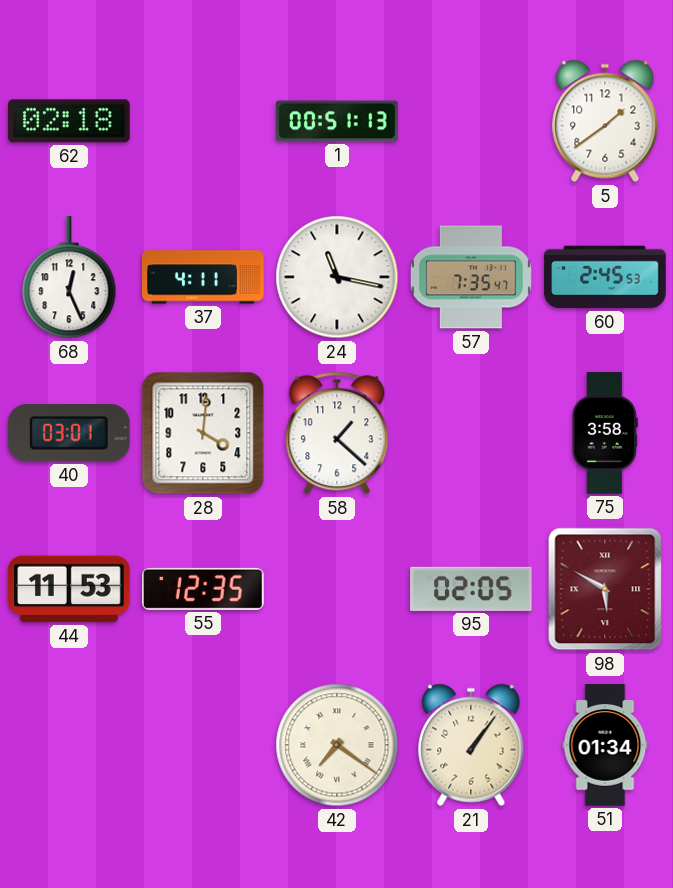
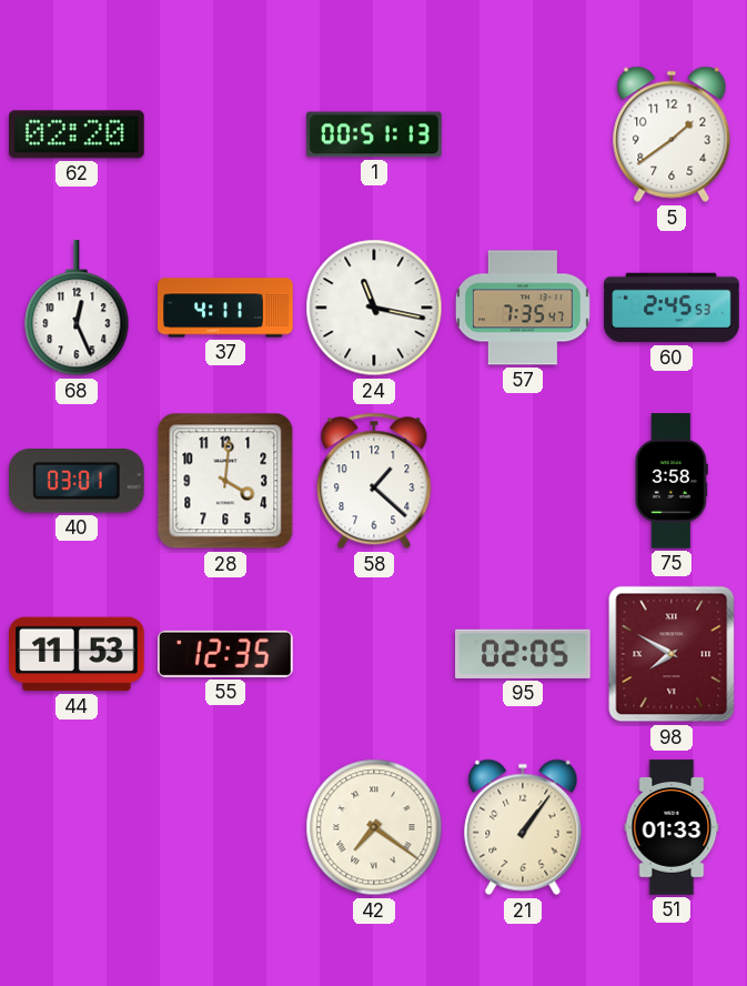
62: 02:18 -> 02:20
98: 5:50 -> 7:50
51: 01:34 -> 01:33
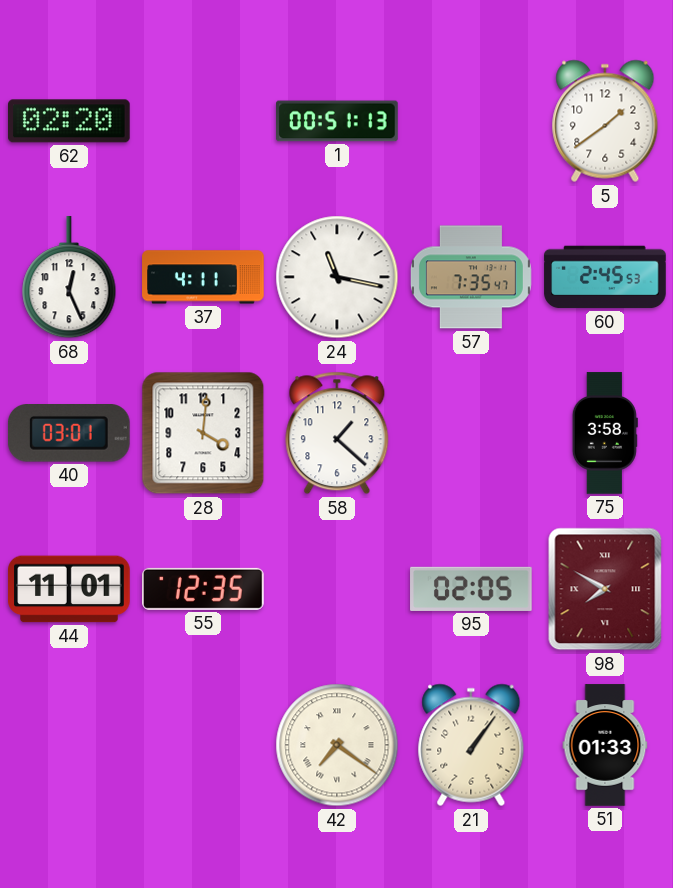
44: 11:53 -> 11:01
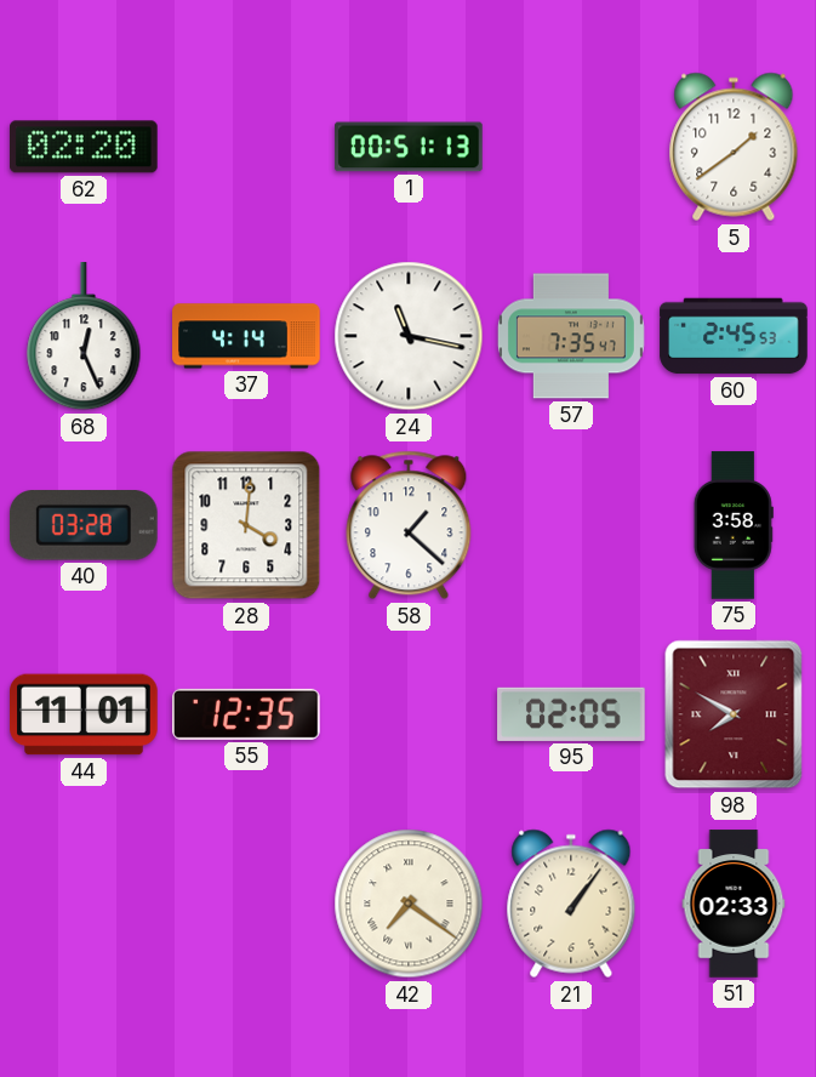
37: 4:11 -> 4:14
40: 03:01 -> 03:28
51: 01:33 -> 02:33
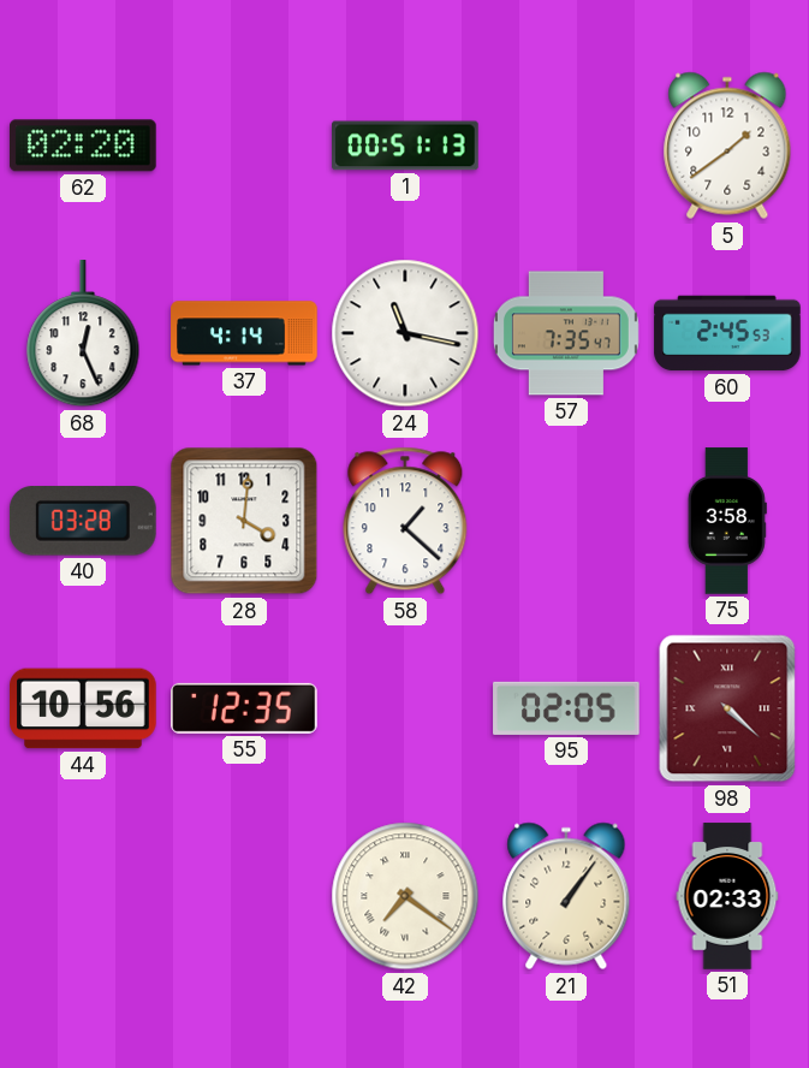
44: 11:01 -> 10:56
98: 7:50 -> 4:22
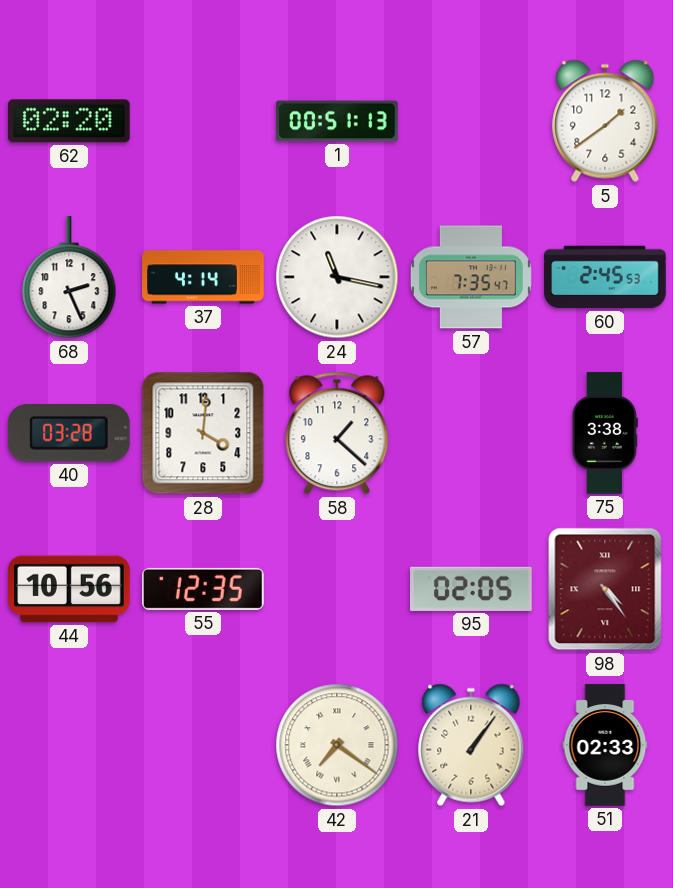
68: 12:26 -> 2:26
75: 3:58 -> 3:38
98: 4:22 -> 4:24
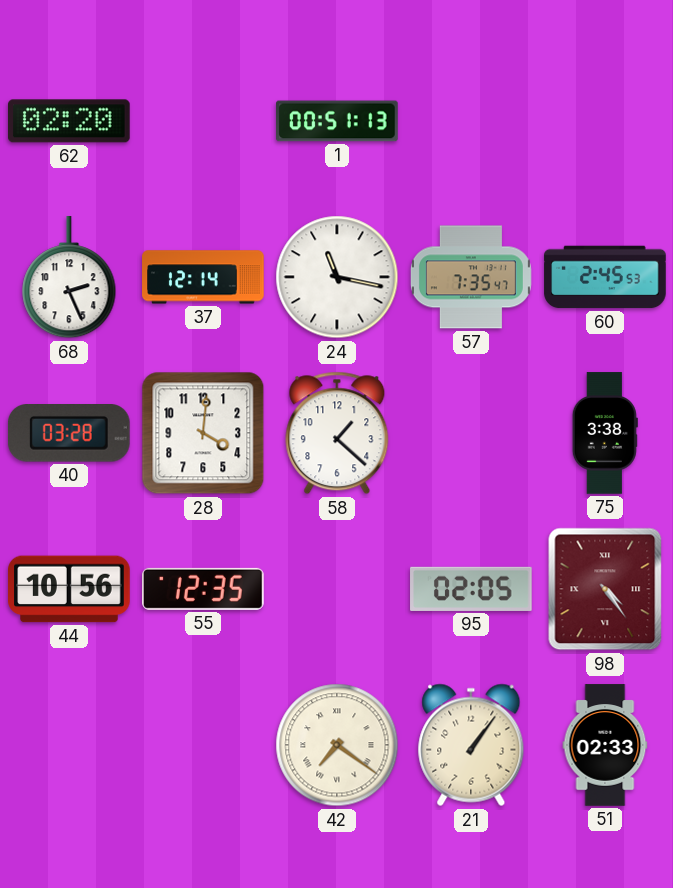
5: 1:39 -> none
37: 4:14 -> 12:14
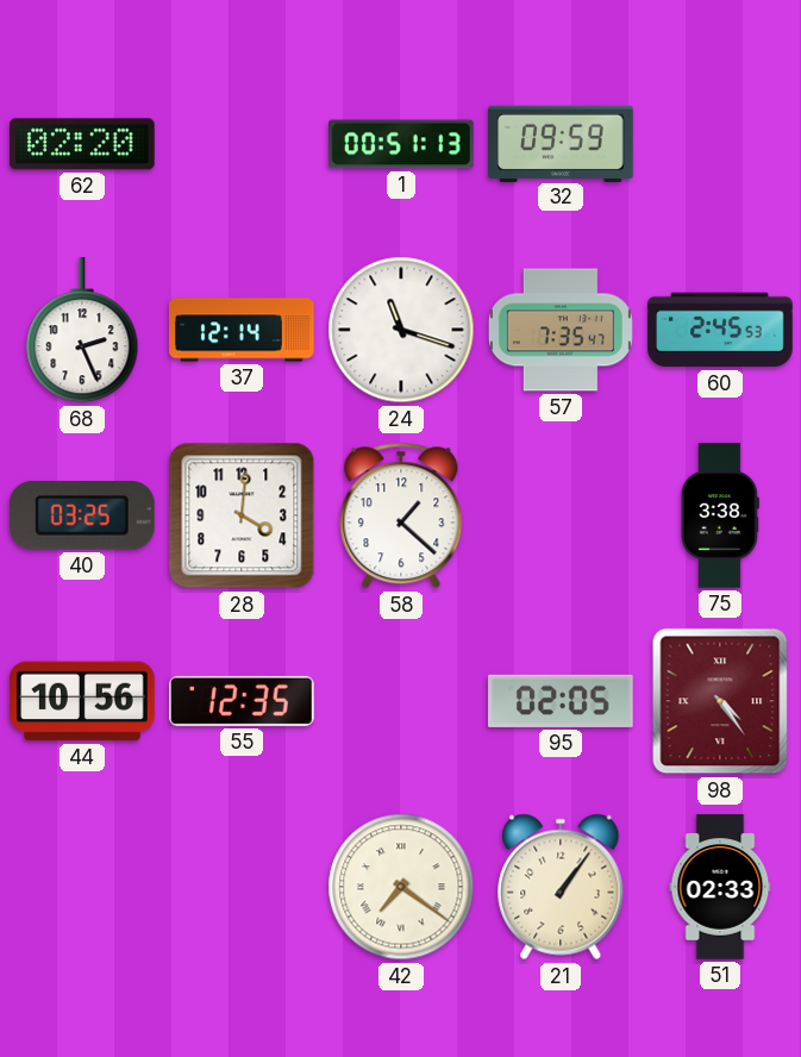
32: none -> 09:59
24: 11:17 -> 11:18
40: 03:28 -> 03:25
